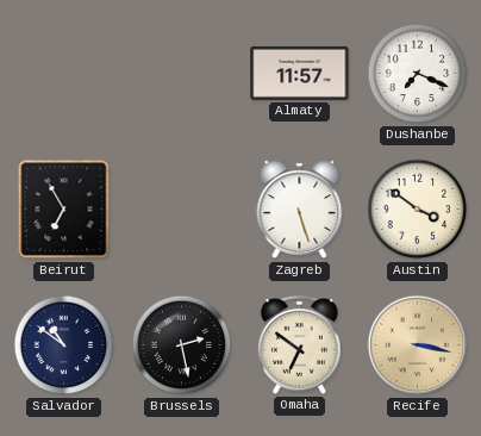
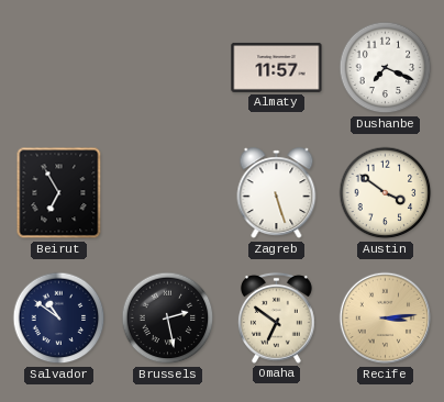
Recife: 3:17 -> 3:14
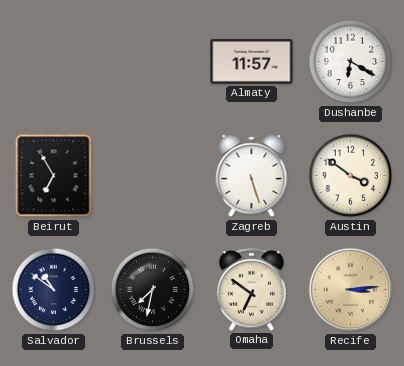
Dushanbe: 7:19 -> 6:20
Brussels: 2:28 -> 7:32
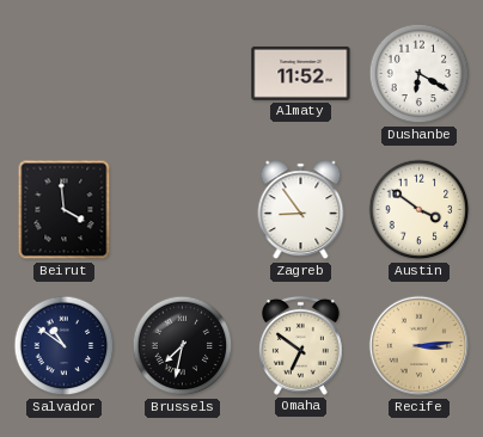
Almaty: 11:57 -> 11:52
Beirut: 6:55 -> 3:59
Zagreb: 5:27 -> 8:54
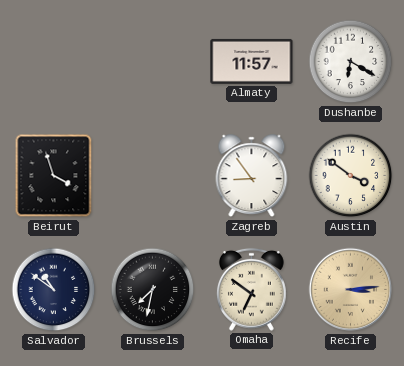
Almaty: 11:52 -> 11:57
Beirut: 3:59 -> 3:57
